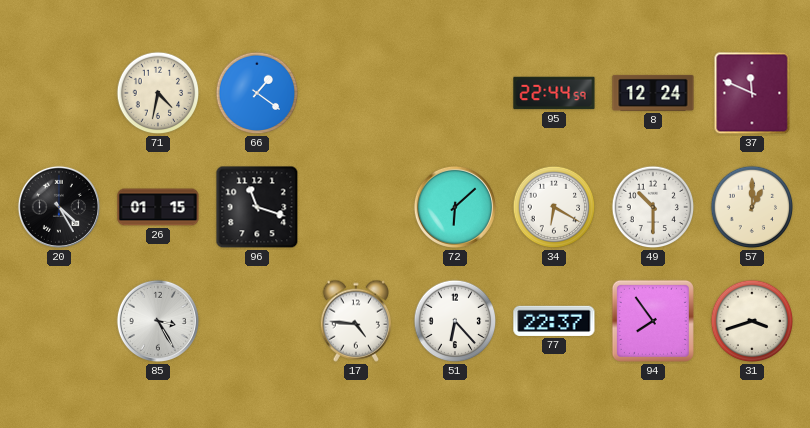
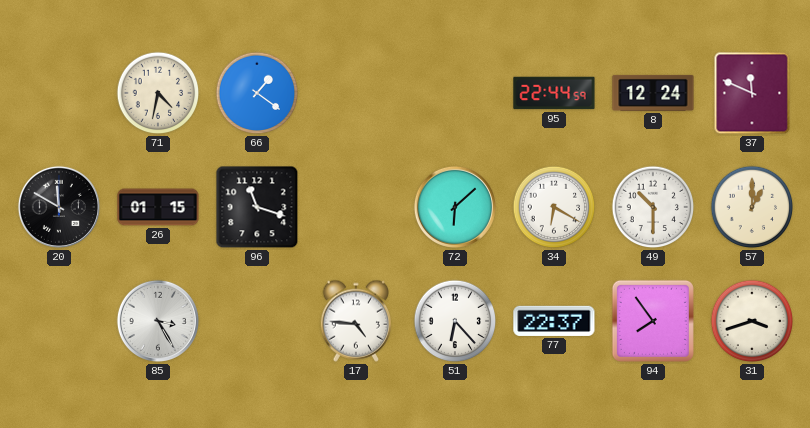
20: 4:25 -> 11:50
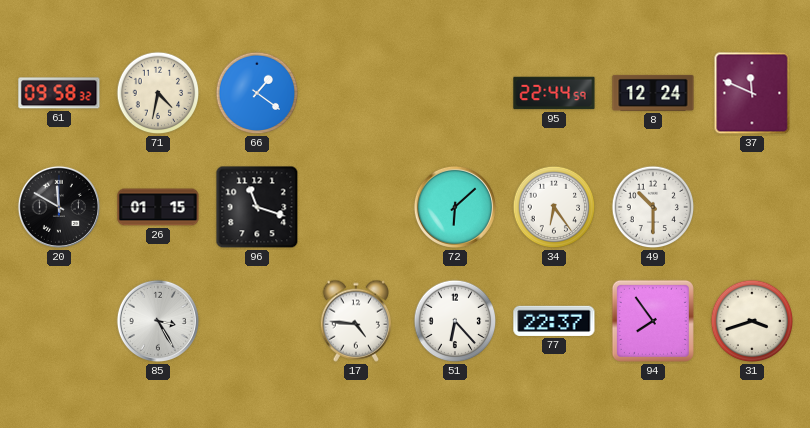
61: none -> 09:58
34: 6:20 -> 6:24
57: 1:00 -> none
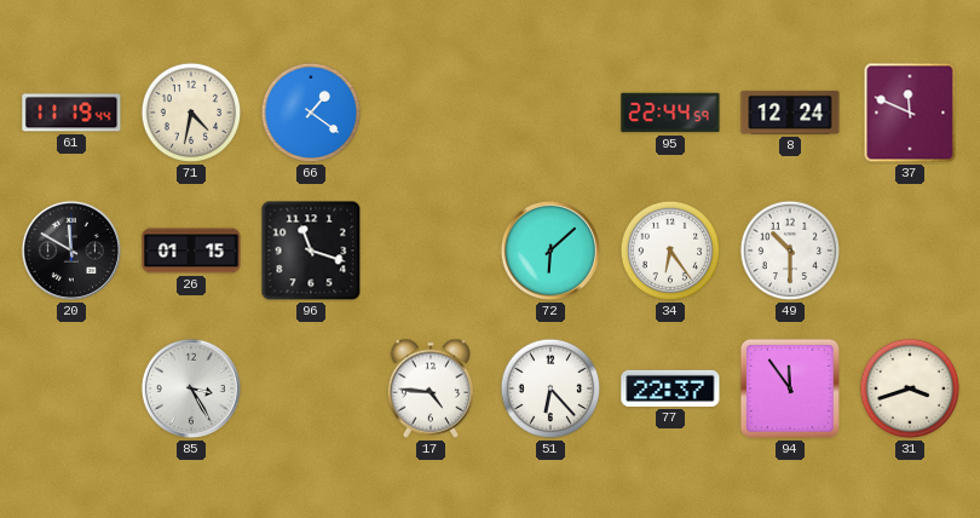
61: 09:58 -> 11:19
94: 7:54 -> 11:54
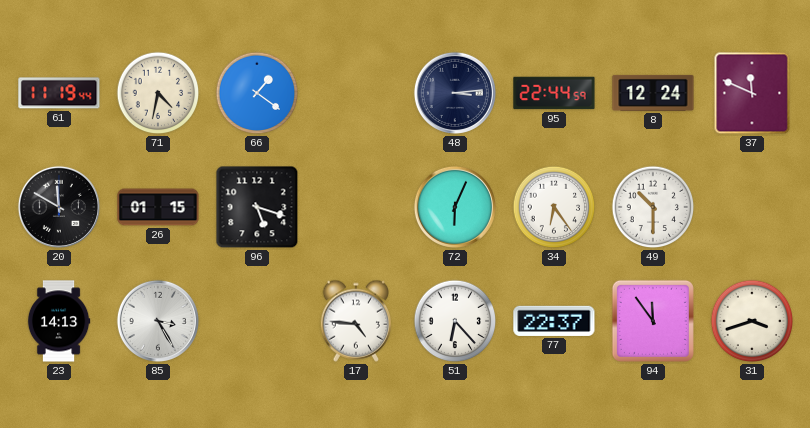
48: none -> 3:14
96: 11:18 -> 5:18
72: 6:08 -> 6:04
23: none -> 14:13
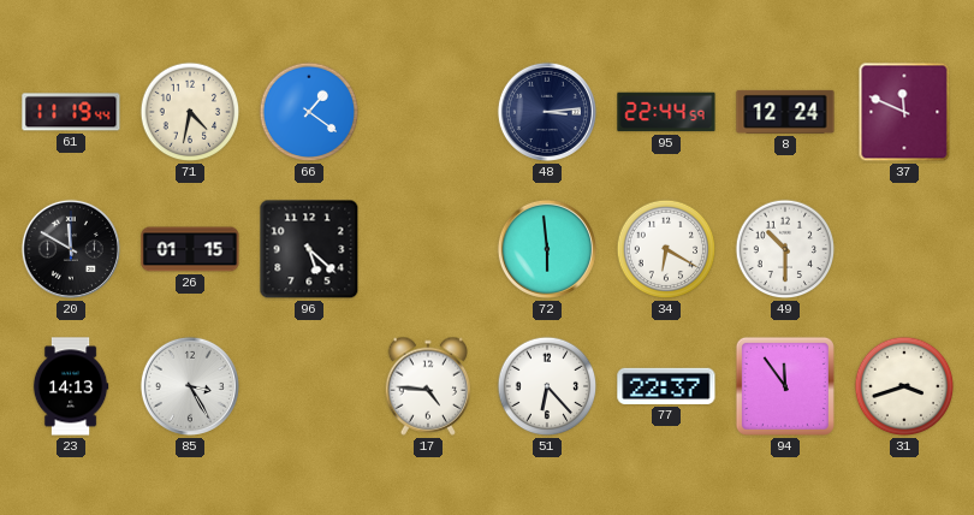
96: 5:18 -> 5:22
72: 6:04 -> 5:59
34: 6:24 -> 6:20
